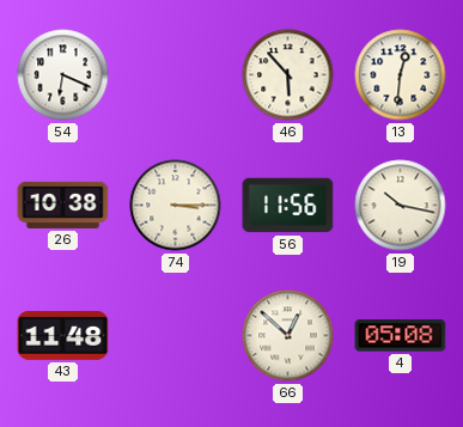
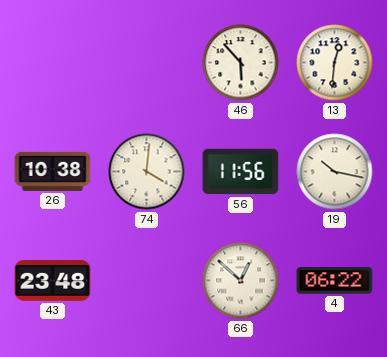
54: 6:19 -> none
74: 3:15 -> 4:01
43: 11:48 -> 23:48
4: 05:08 -> 06:22
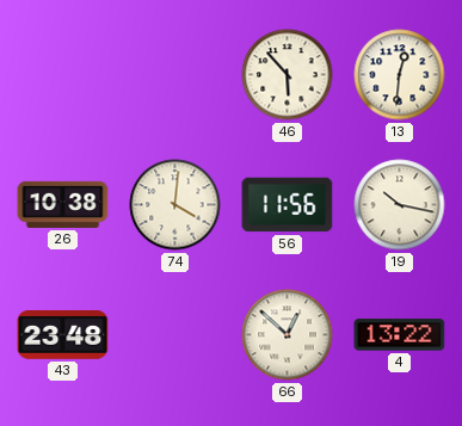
4: 06:22 -> 13:22
